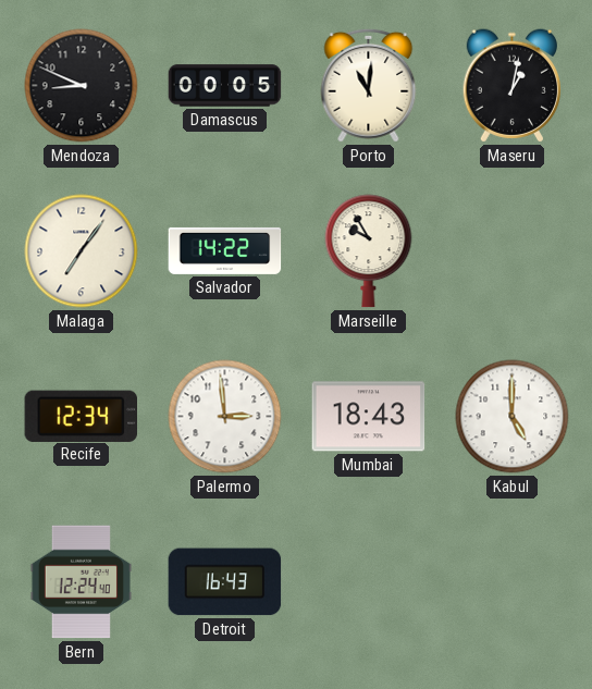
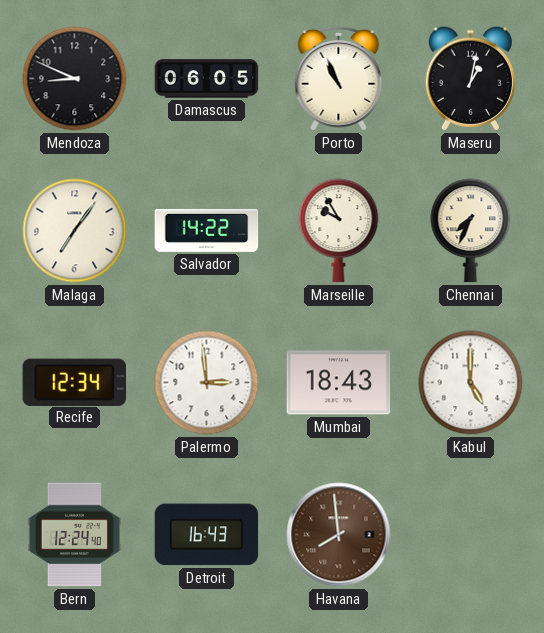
Damascus: 00:05 -> 06:05
Porto: 11:01 -> 10:56
Chennai: none -> 7:34
Havana: none -> 7:59
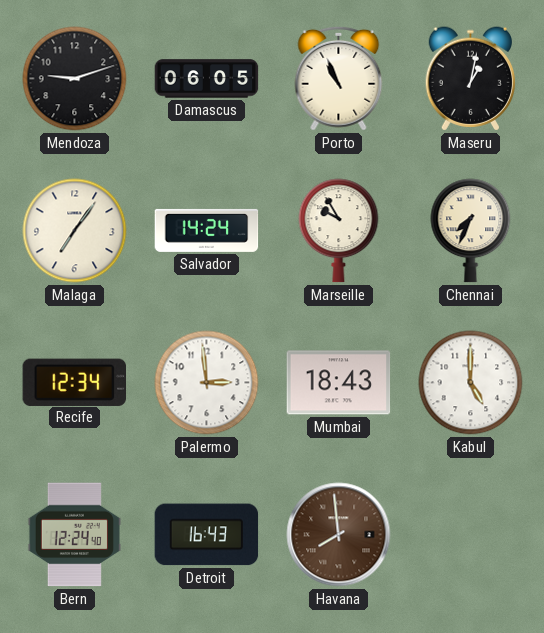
Mendoza: 8:49 -> 9:12
Salvador: 14:22 -> 14:24
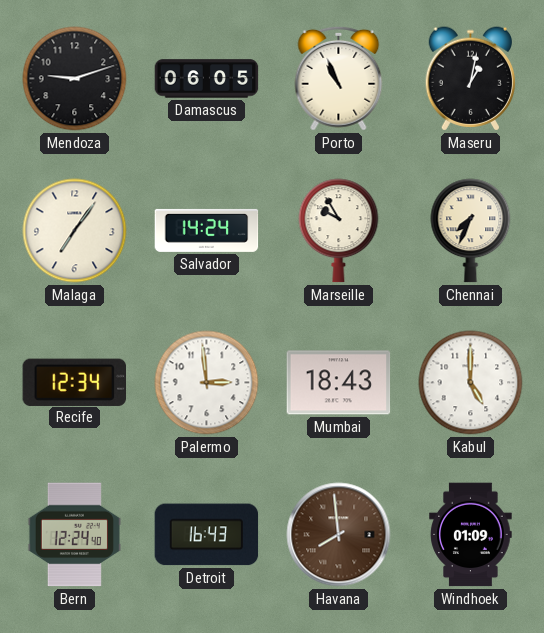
Windhoek: none -> 01:09
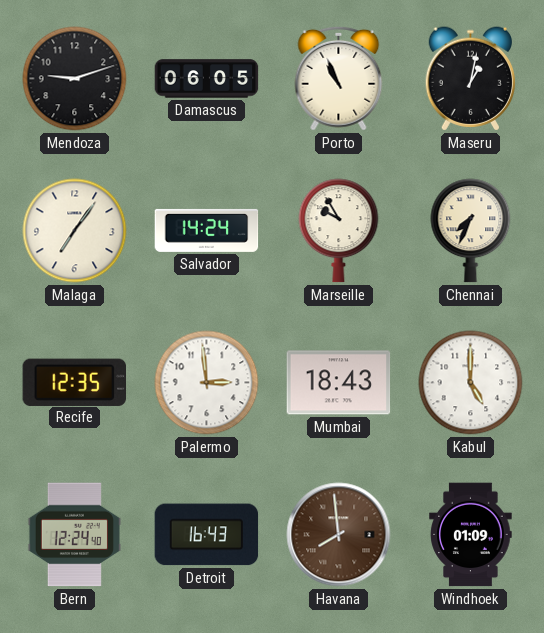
Recife: 12:34 -> 12:35
